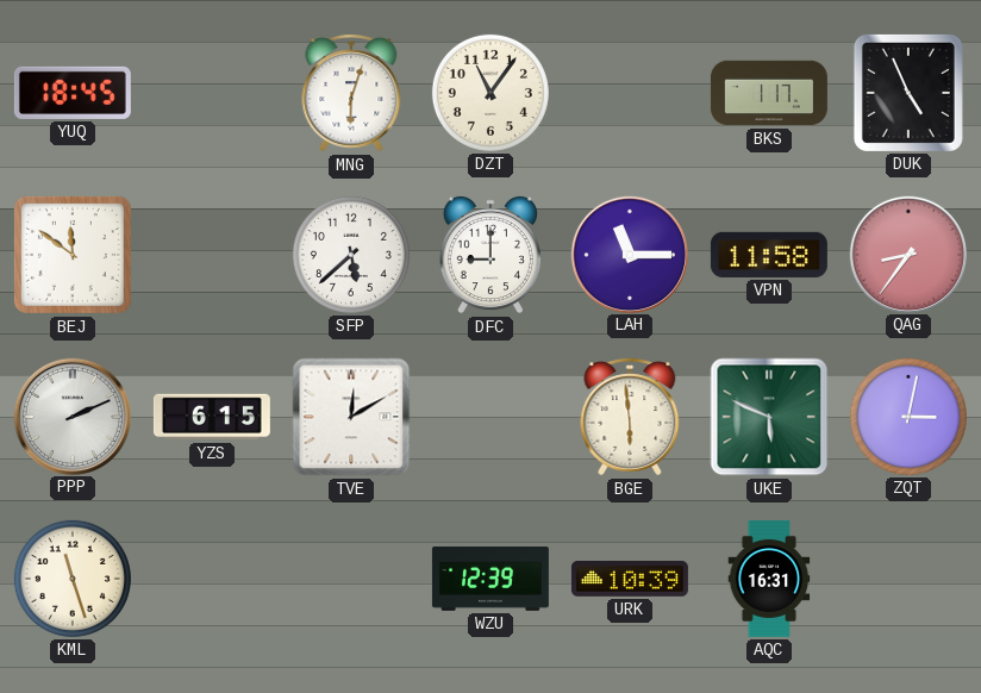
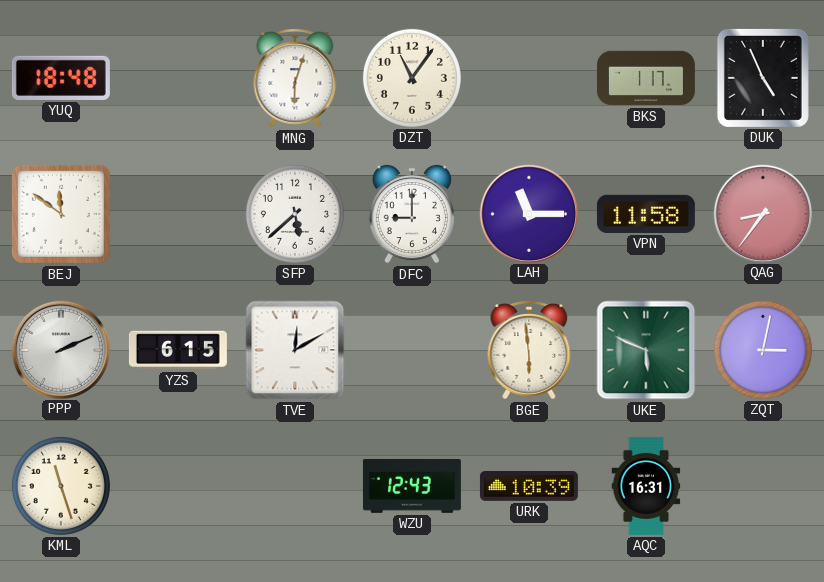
YUQ: 18:45 -> 18:48
WZU: 12:39 -> 12:43
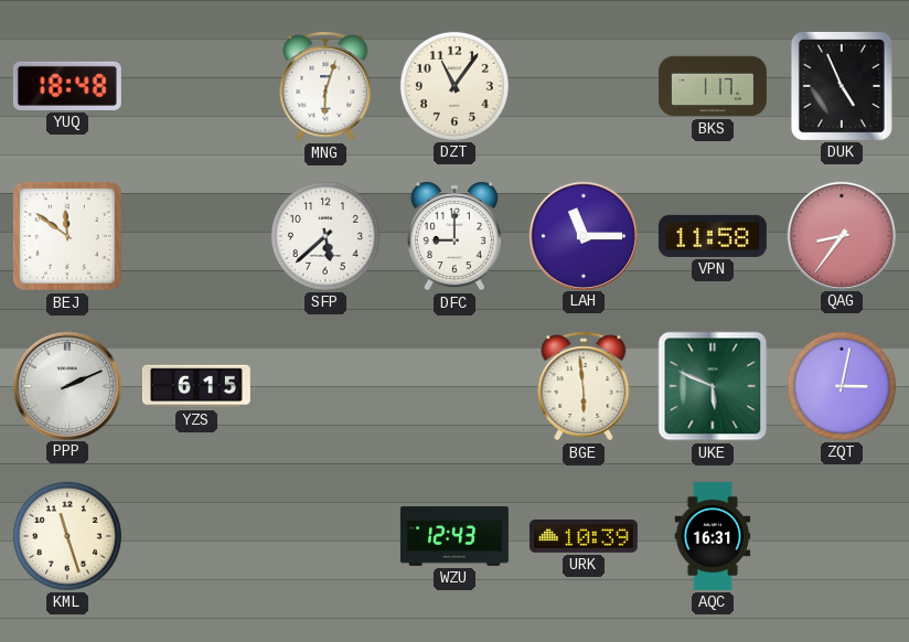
TVE: 12:10 -> none
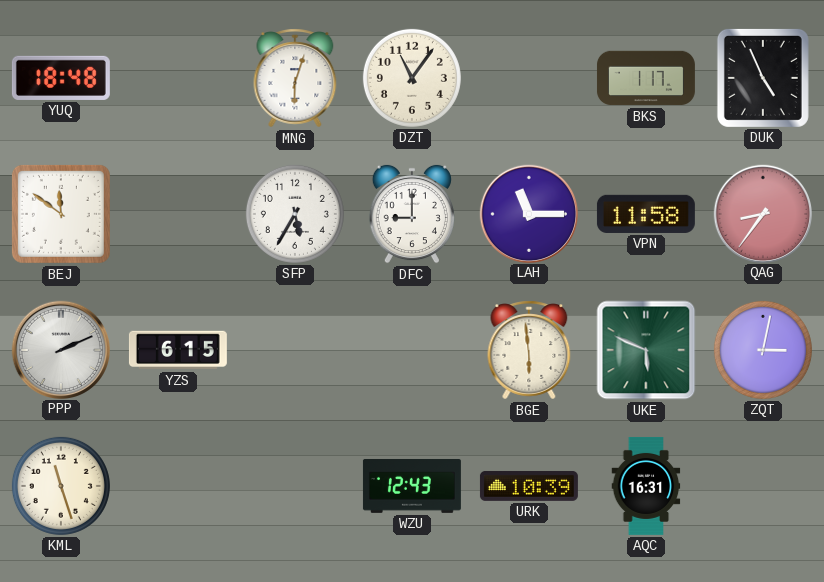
SFP: 5:38 -> 5:35
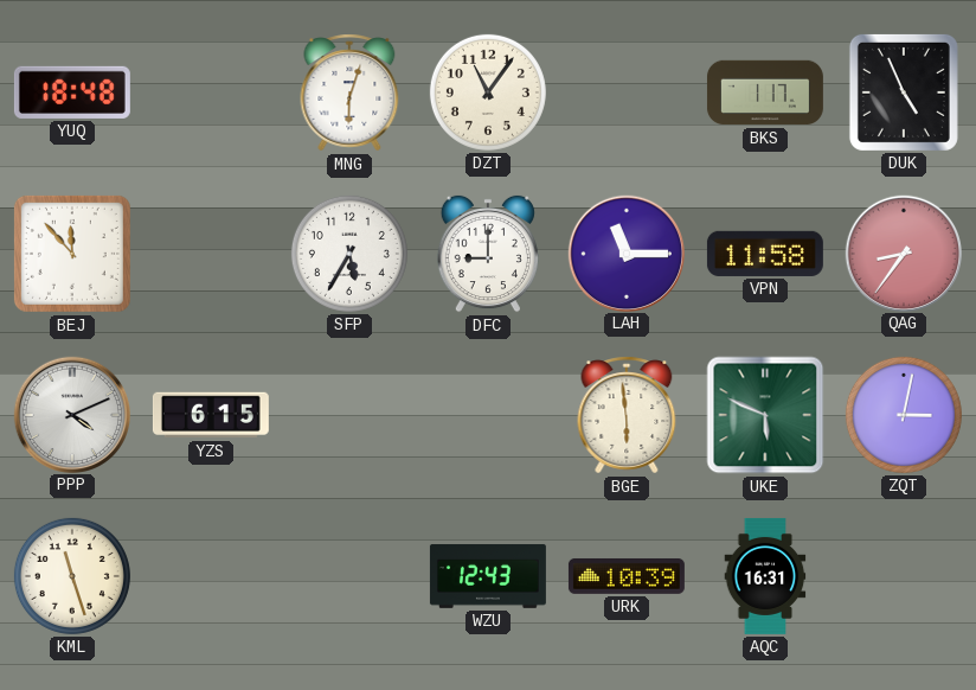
BEJ: 11:51 -> 11:53
PPP: 2:11 -> 4:11
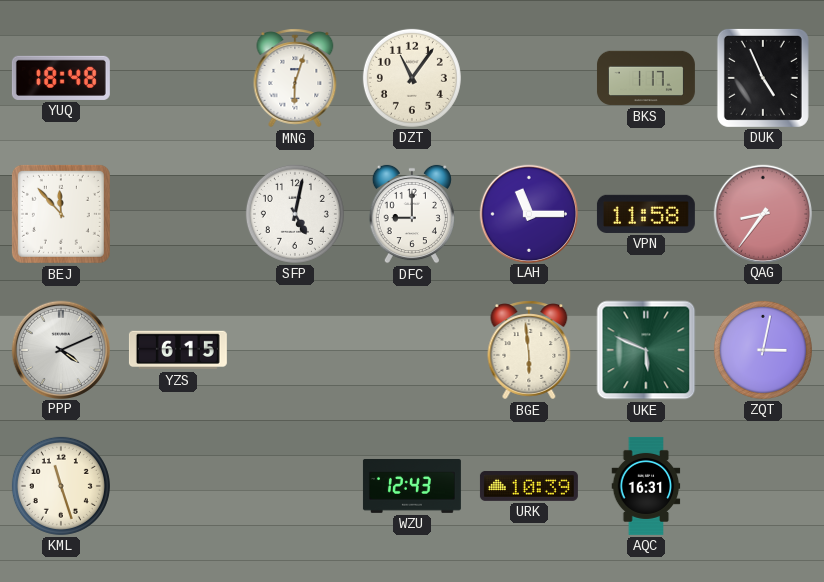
SFP: 5:35 -> 5:02
